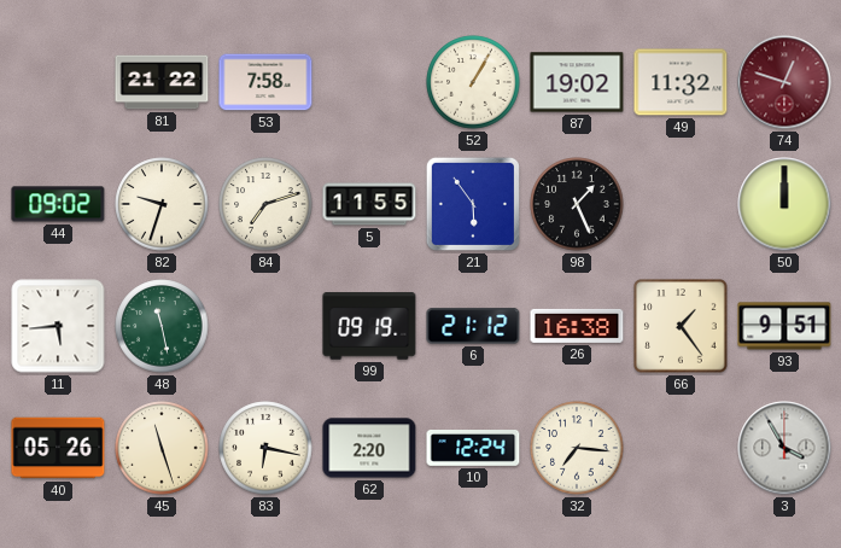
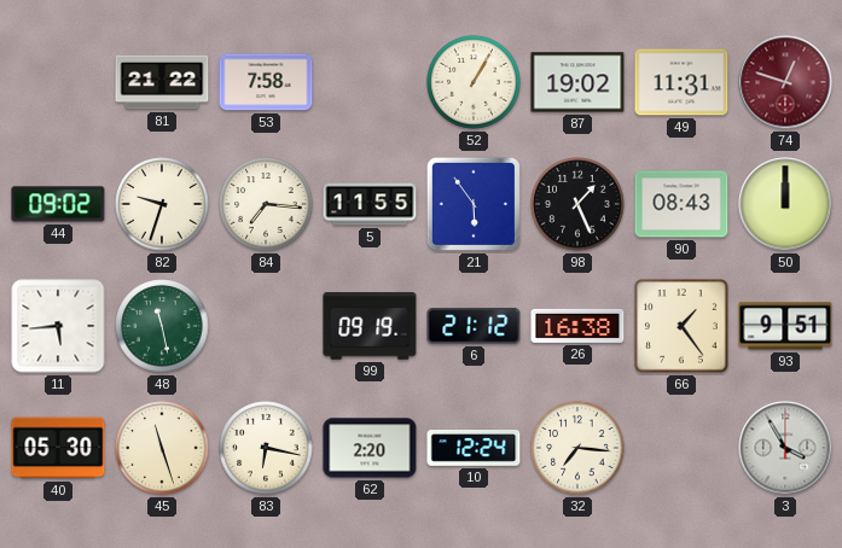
49: 11:32 -> 11:31
84: 7:12 -> 7:16
90: none -> 08:43
40: 05:26 -> 05:30
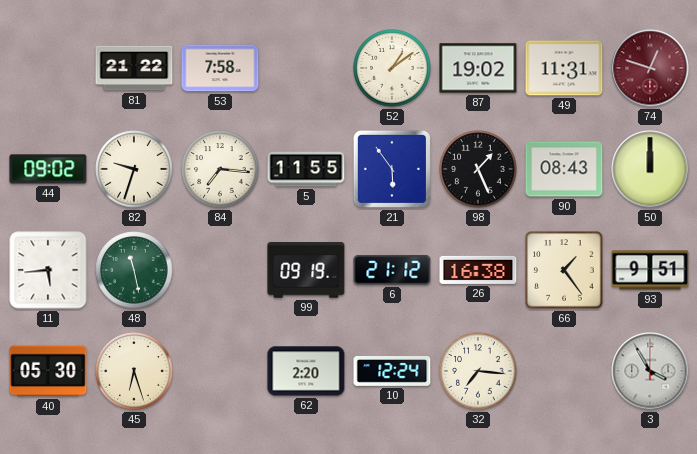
52: 1:05 -> 1:09
45: 11:27 -> 6:27
83: 6:17 -> none
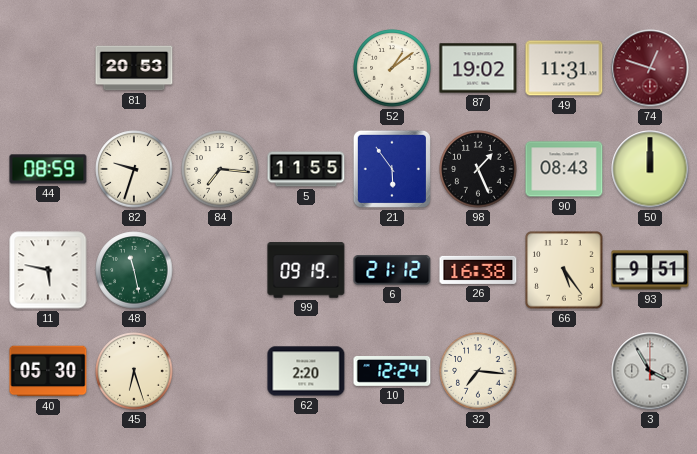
81: 21:22 -> 20:53
53: 7:58 -> none
44: 09:02 -> 08:59
11: 5:44 -> 5:47
66: 1:24 -> 5:24
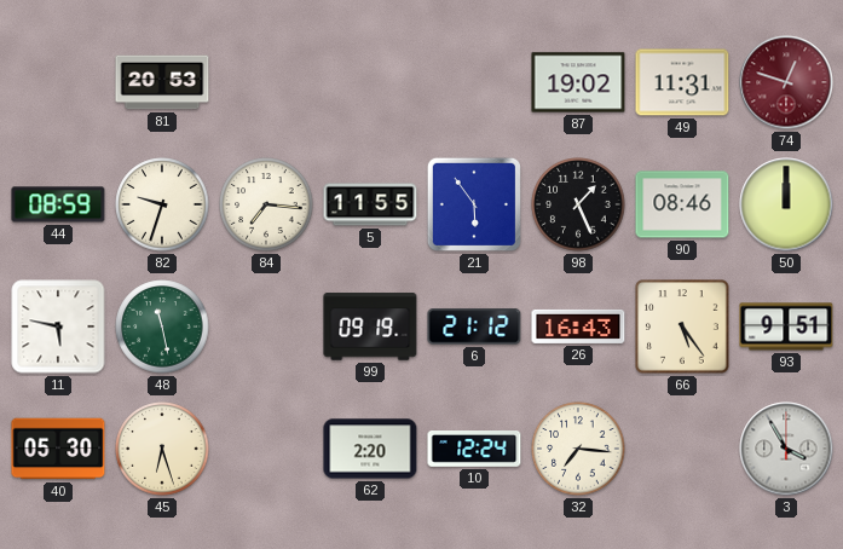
52: 1:09 -> none
90: 08:43 -> 08:46
26: 16:38 -> 16:43
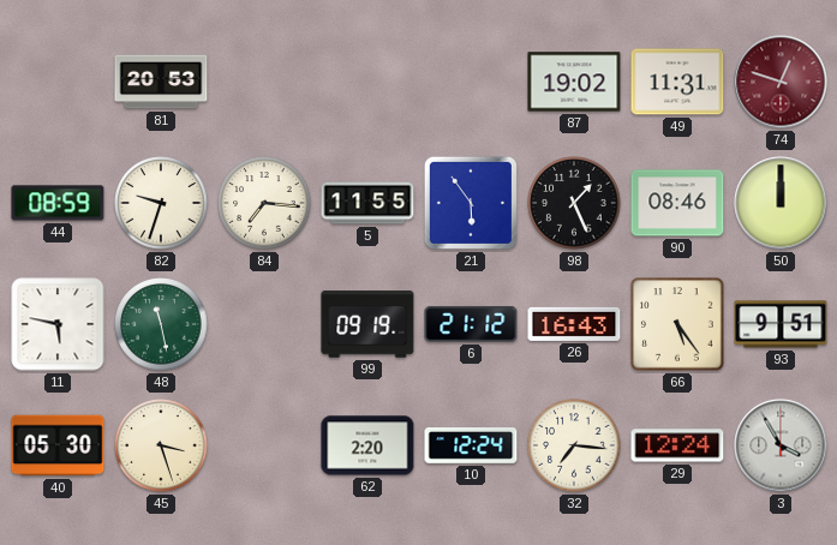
45: 6:27 -> 3:27
29: none -> 12:24
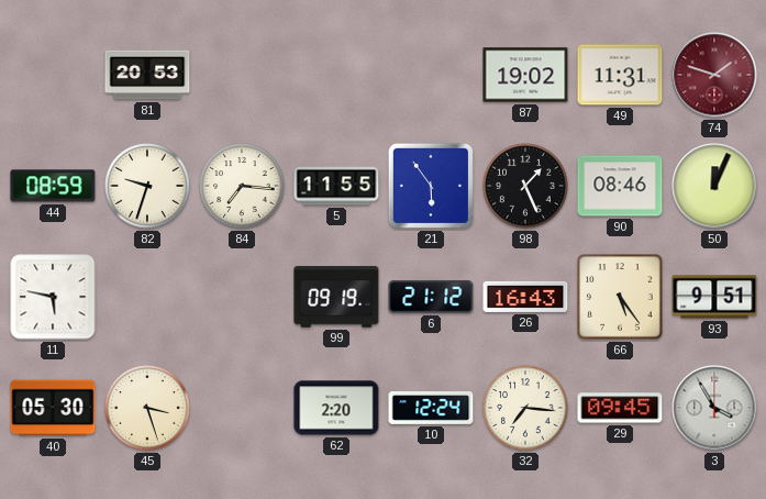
74: 12:48 -> 1:48
50: 12:00 -> 12:04
48: 11:28 -> none
29: 12:24 -> 09:45
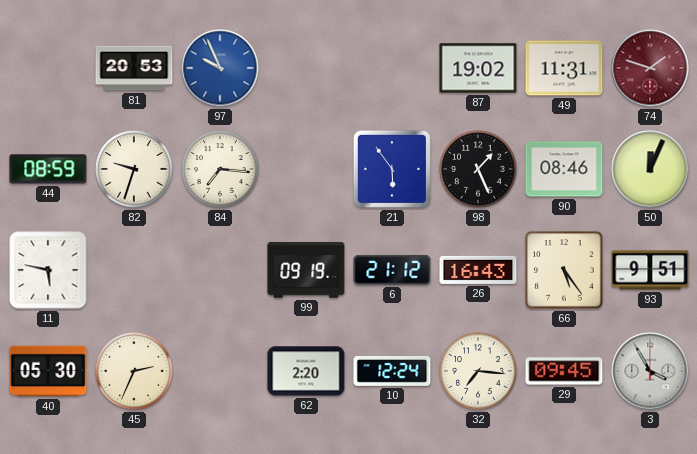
97: none -> 9:56
5: 11:55 -> none
45: 3:27 -> 2:34
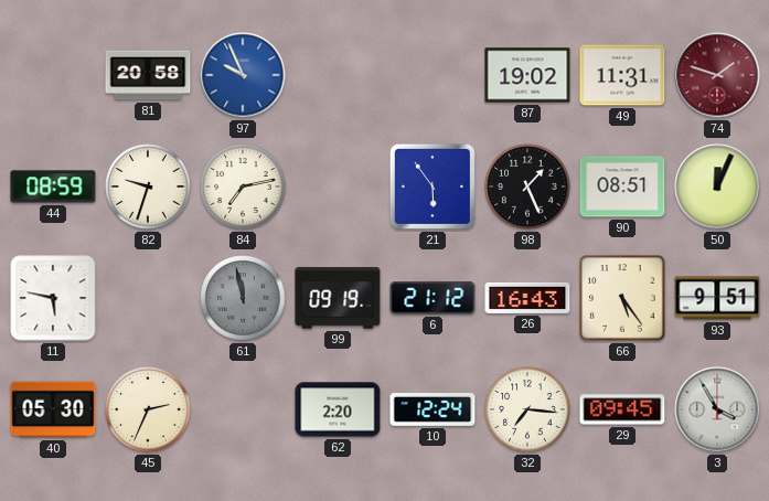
81: 20:53 -> 20:58
84: 7:16 -> 7:13
90: 08:46 -> 08:51
61: none -> 11:58
